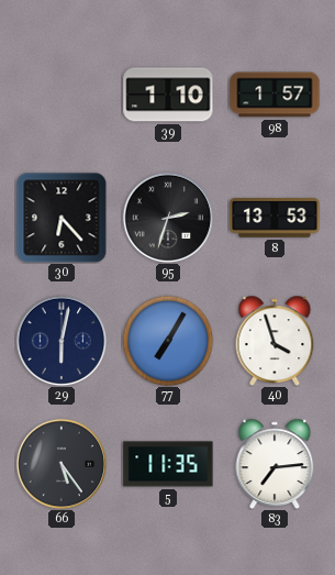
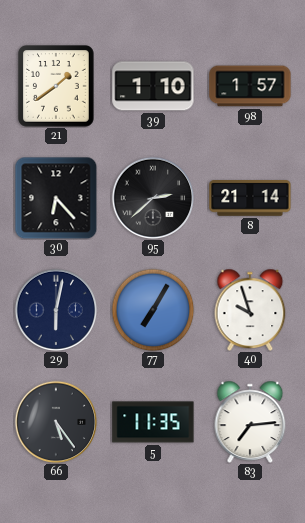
21: none -> 1:39
95: 2:33 -> 2:38
8: 13:53 -> 21:14
40: 3:57 -> 9:57
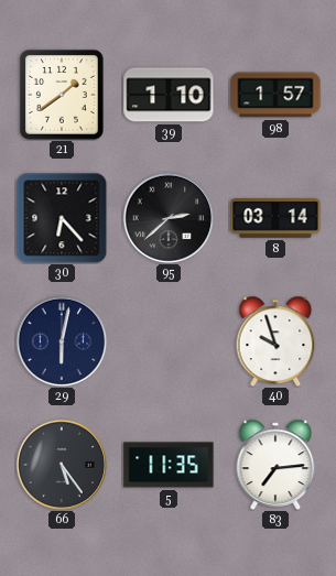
8: 21:14 -> 03:14
77: 7:05 -> none
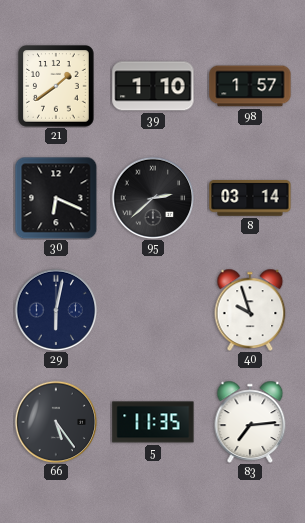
30: 6:23 -> 6:19
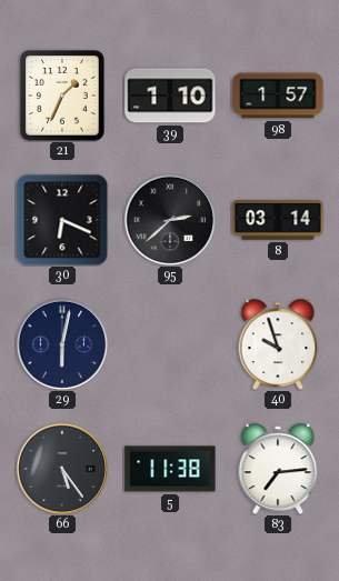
21: 1:39 -> 1:34
5: 11:35 -> 11:38
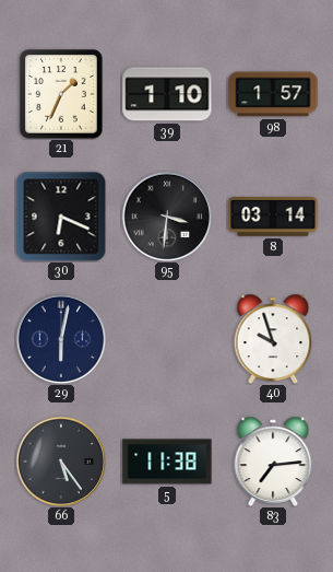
95: 2:38 -> 3:31
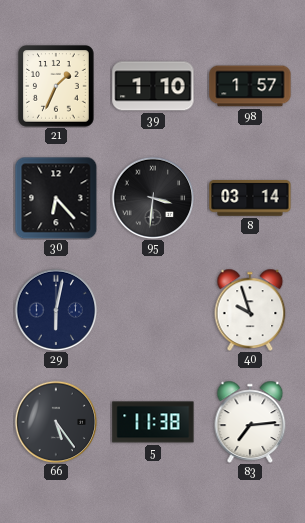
30: 6:19 -> 6:23
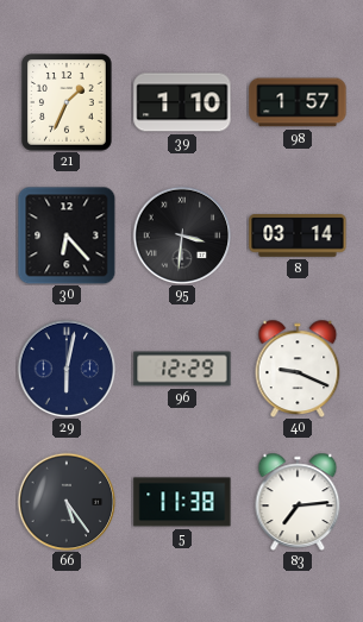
96: none -> 12:29
40: 9:57 -> 9:19
